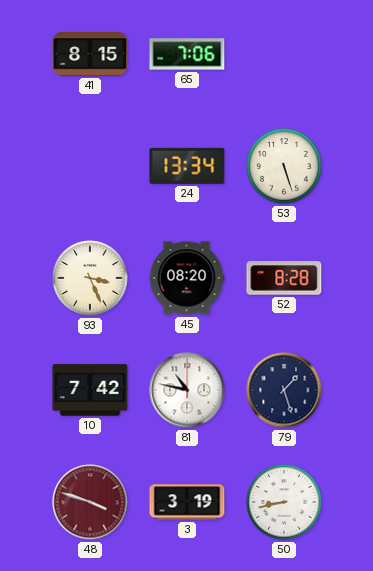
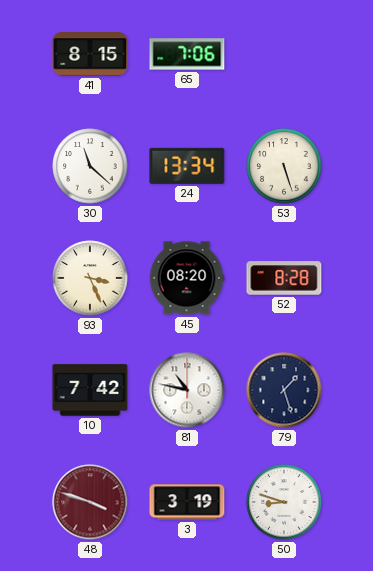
30: none -> 11:22
50: 8:43 -> 8:48
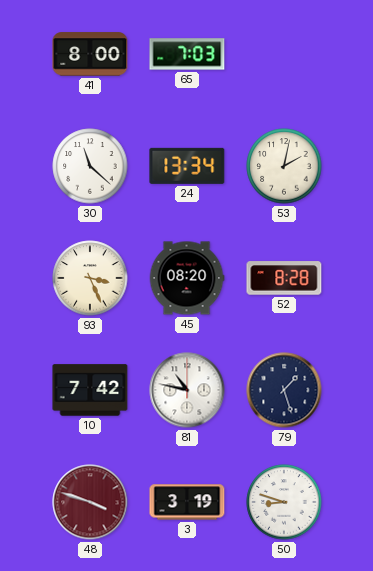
41: 8:15 -> 8:00
65: 7:06 -> 7:03
53: 5:27 -> 2:02
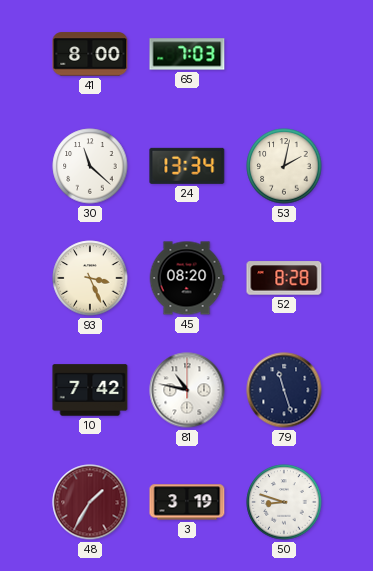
79: 1:27 -> 11:27
48: 3:48 -> 1:35
